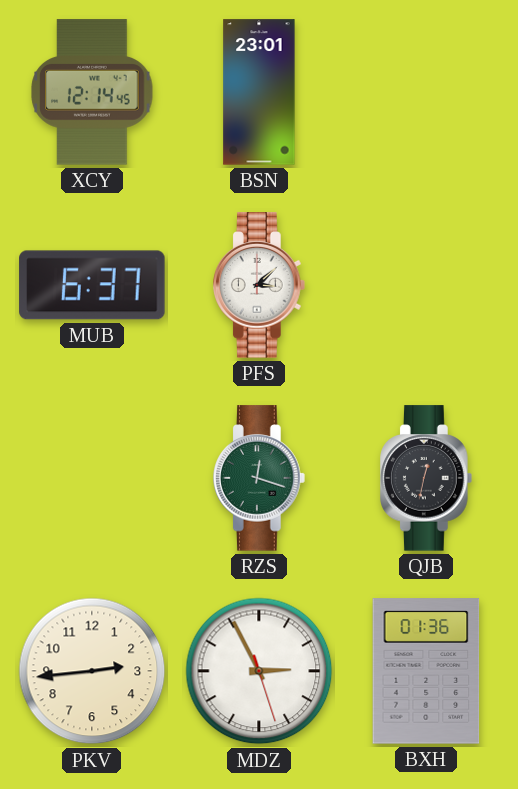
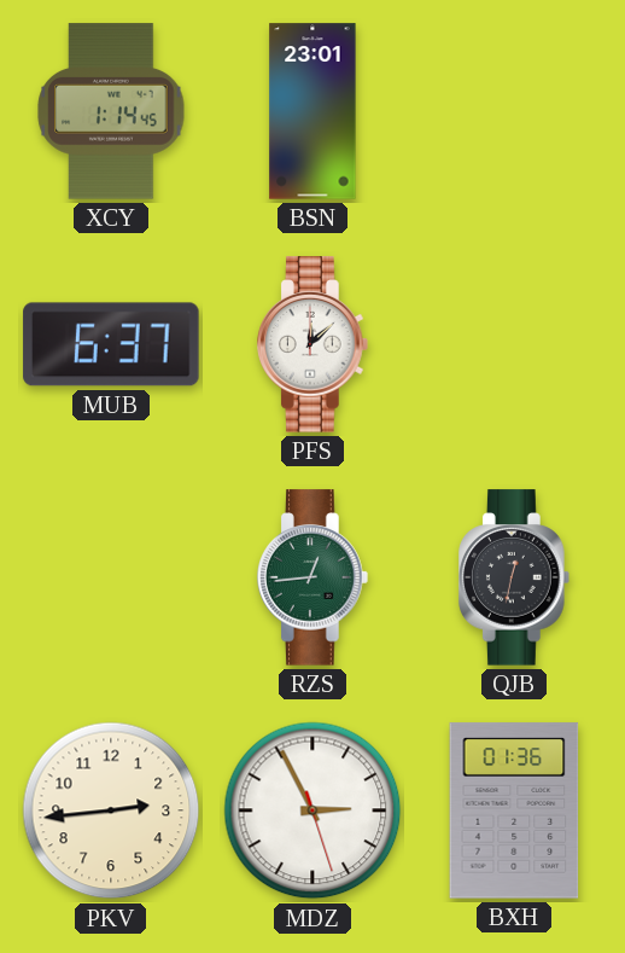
XCY: 12:14 -> 1:14
PFS: 3:08 -> 12:08
RZS: 12:18 -> 12:44
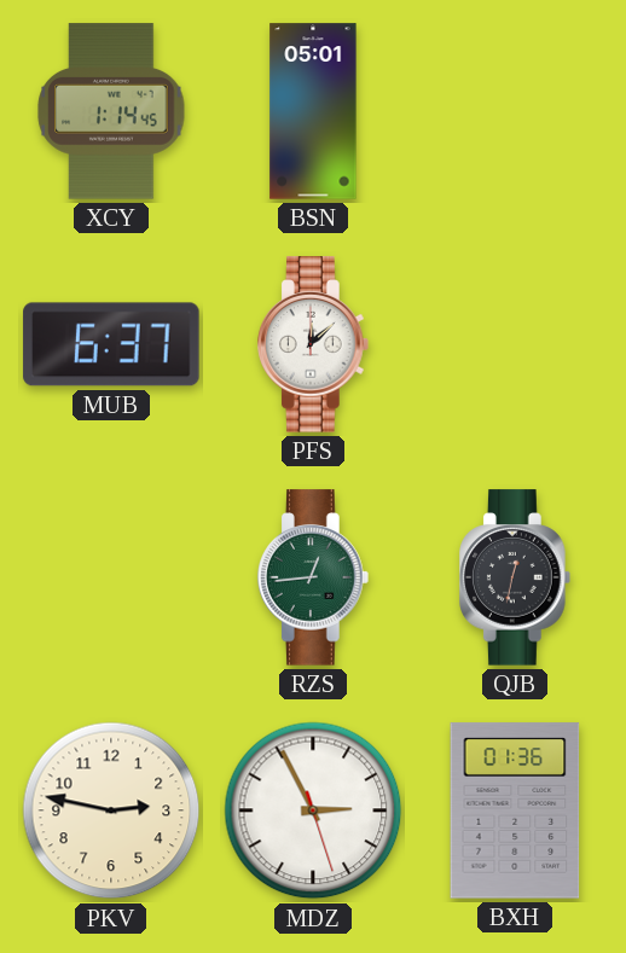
BSN: 23:01 -> 05:01
PKV: 2:44 -> 2:47
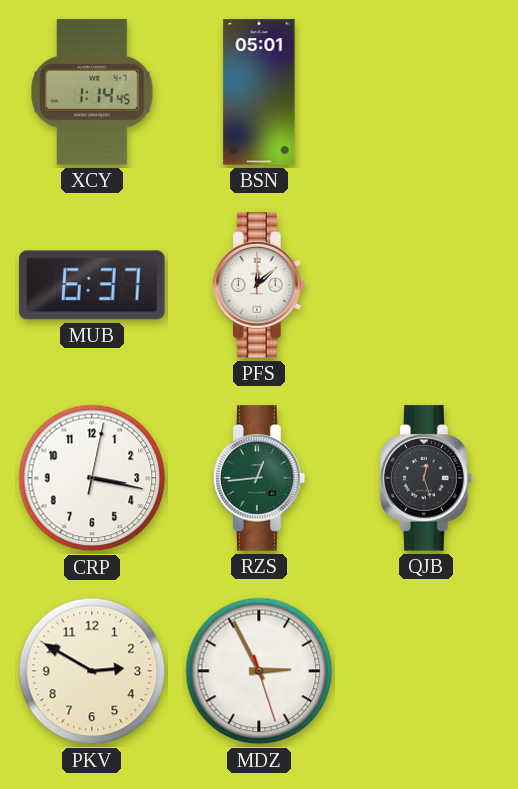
CRP: none -> 3:17
QJB: 12:32 -> 12:27
PKV: 2:47 -> 2:50
BXH: 01:36 -> none
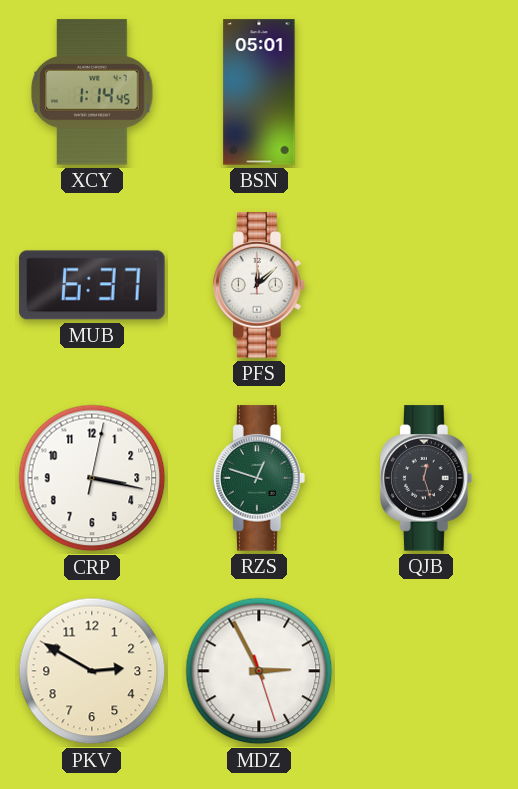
RZS: 12:44 -> 12:48
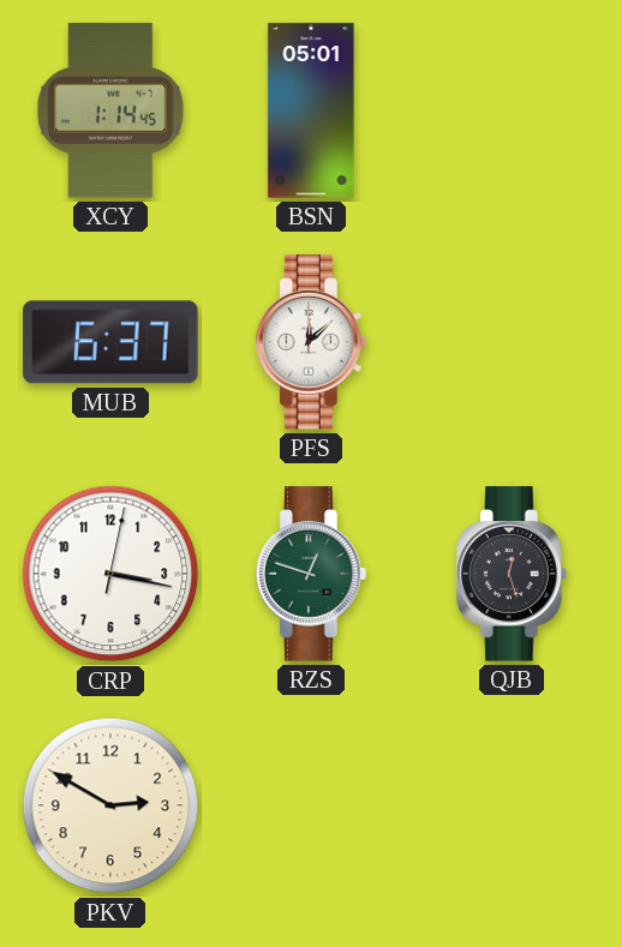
MDZ: 2:55 -> none
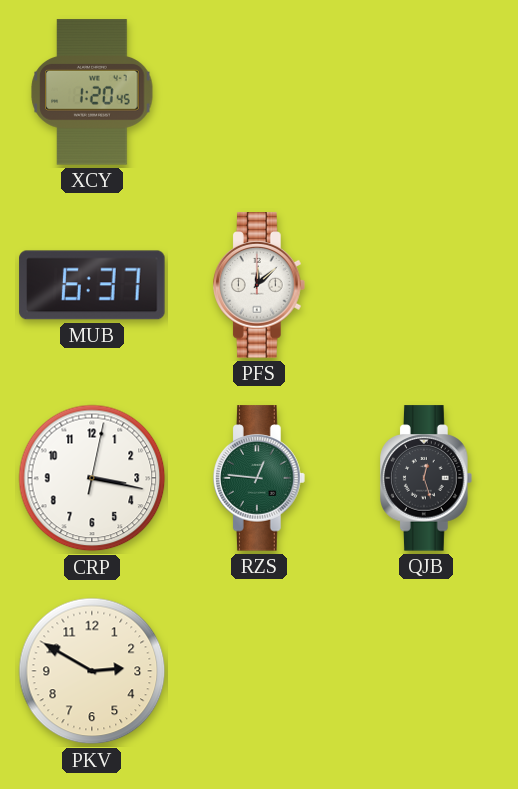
XCY: 1:14 -> 1:20
BSN: 05:01 -> none
RZS: 12:48 -> 12:46
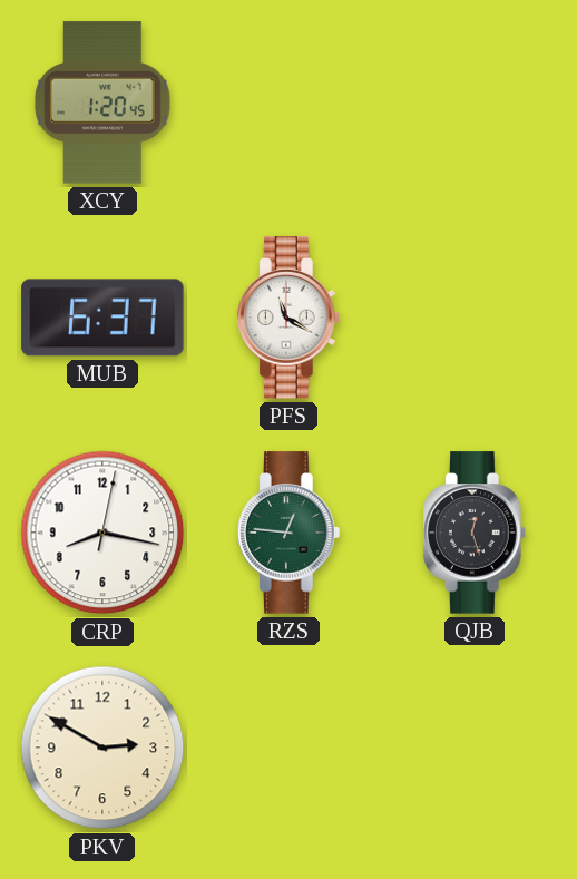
PFS: 12:08 -> 11:20
CRP: 3:17 -> 8:17
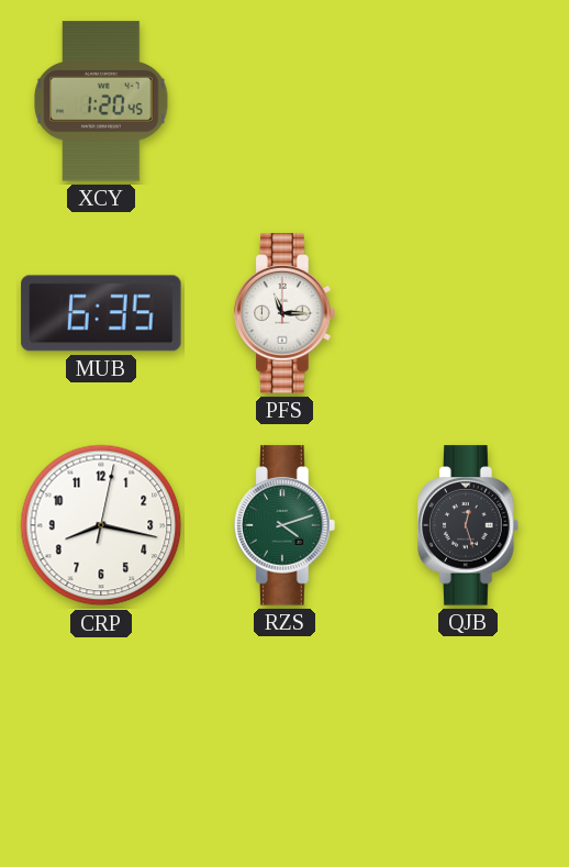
MUB: 6:37 -> 6:35
PFS: 11:20 -> 11:15
RZS: 12:46 -> 4:12
PKV: 2:50 -> none
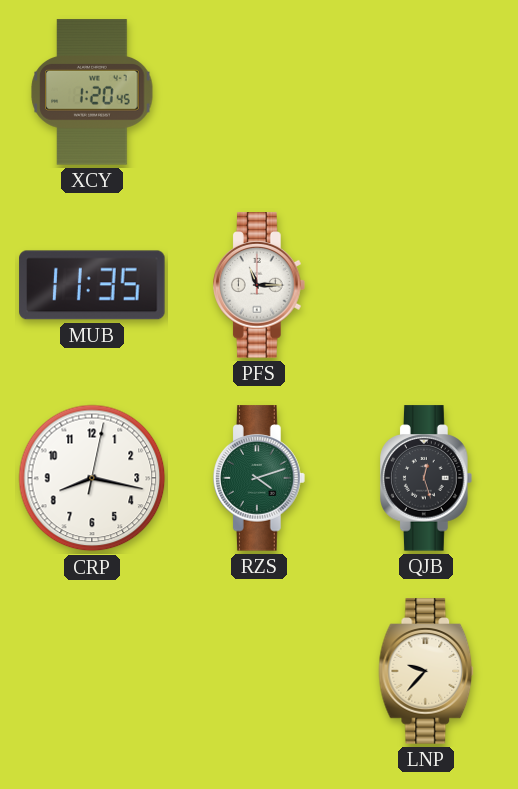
MUB: 6:35 -> 11:35
LNP: none -> 9:37
